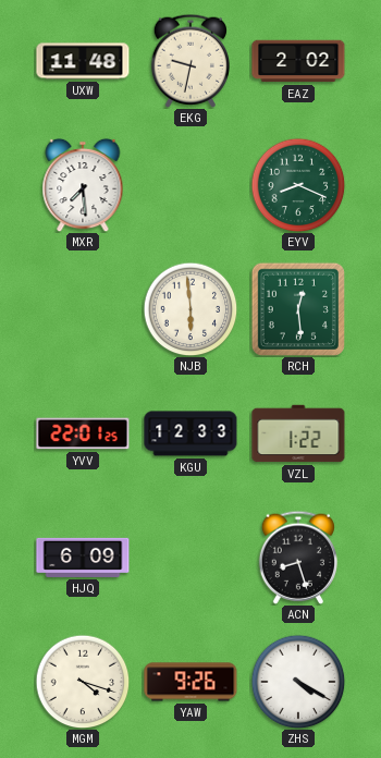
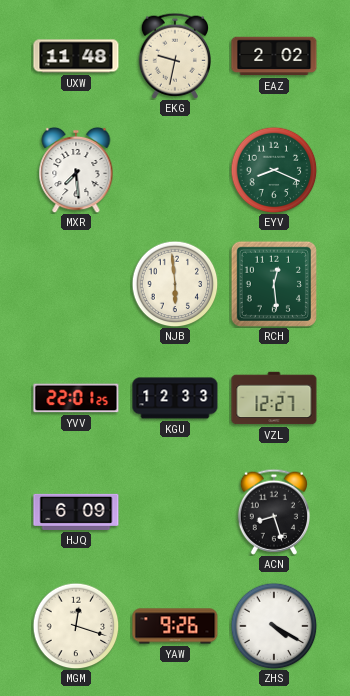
VZL: 1:22 -> 12:27
MGM: 4:18 -> 12:18
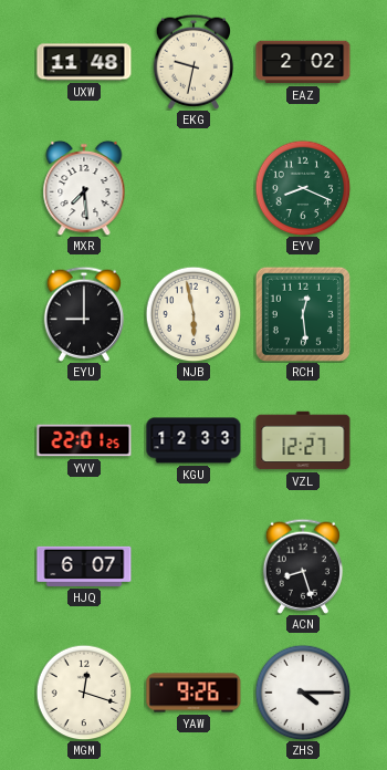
EYU: none -> 9:00
NJB: 5:59 -> 5:58
HJQ: 6:09 -> 6:07
ZHS: 4:20 -> 4:15
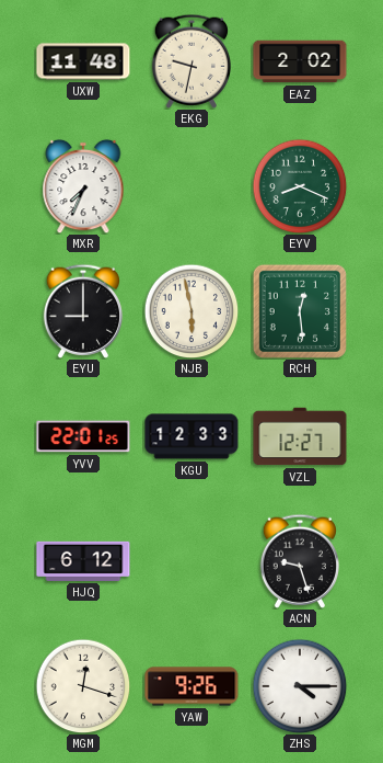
MXR: 7:29 -> 7:34
HJQ: 6:07 -> 6:12
ACN: 8:27 -> 9:27
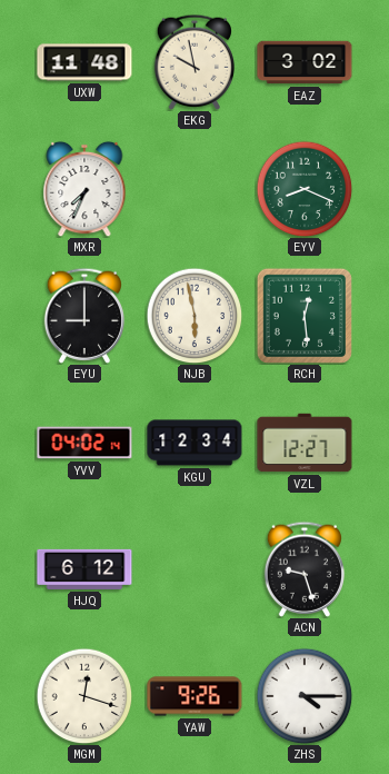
EKG: 9:32 -> 9:58
EAZ: 2:02 -> 3:02
YVV: 22:01 -> 04:02
KGU: 12:33 -> 12:34
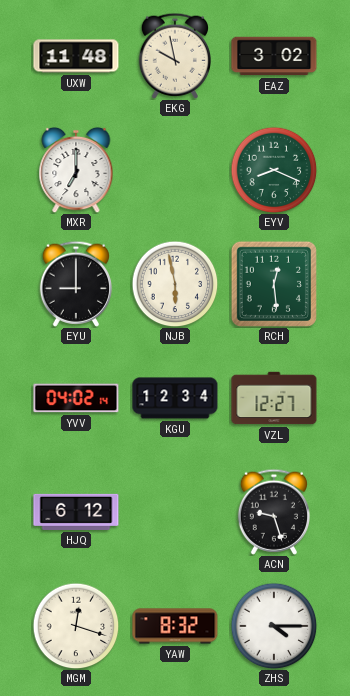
MXR: 7:34 -> 7:00
YAW: 9:26 -> 8:32
